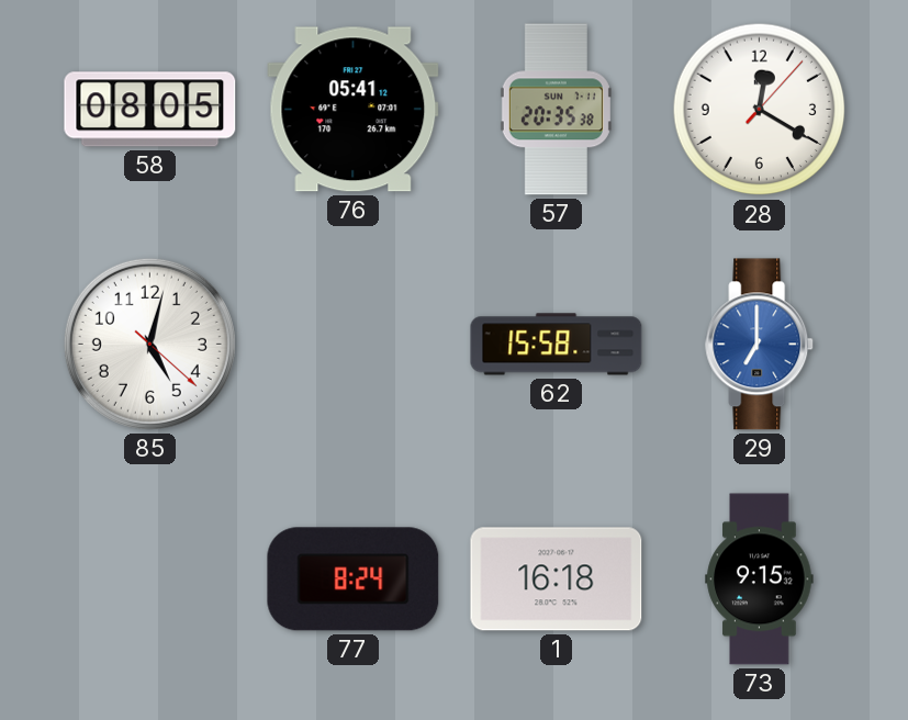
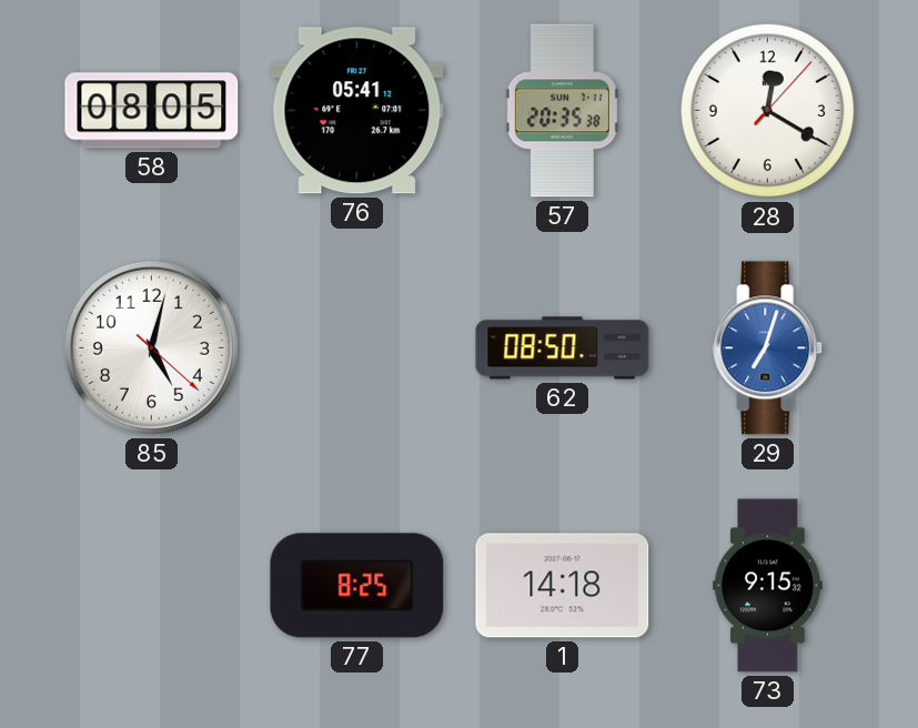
62: 15:58 -> 08:50
29: 7:00 -> 7:03
77: 8:24 -> 8:25
1: 16:18 -> 14:18
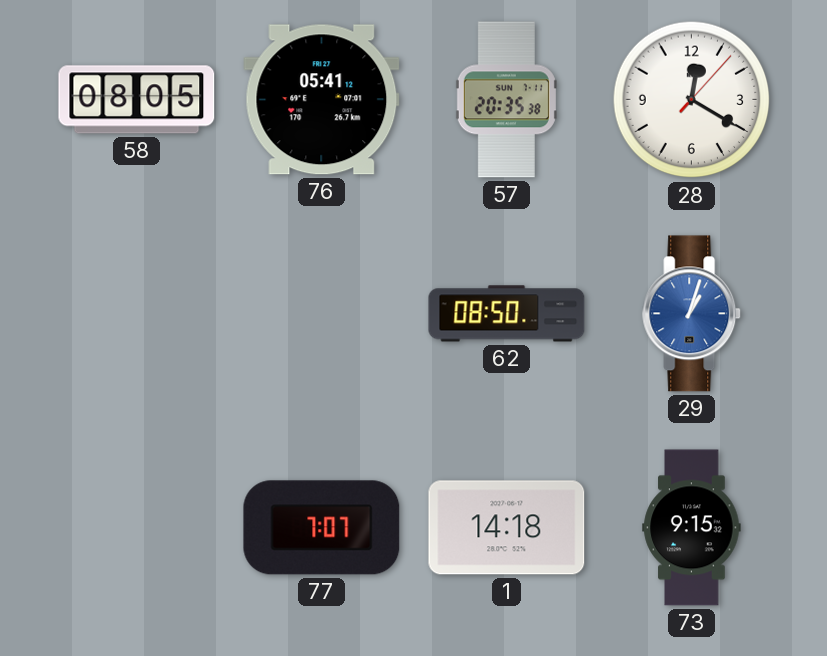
85: 5:02 -> none
29: 7:03 -> 1:03
77: 8:25 -> 7:07
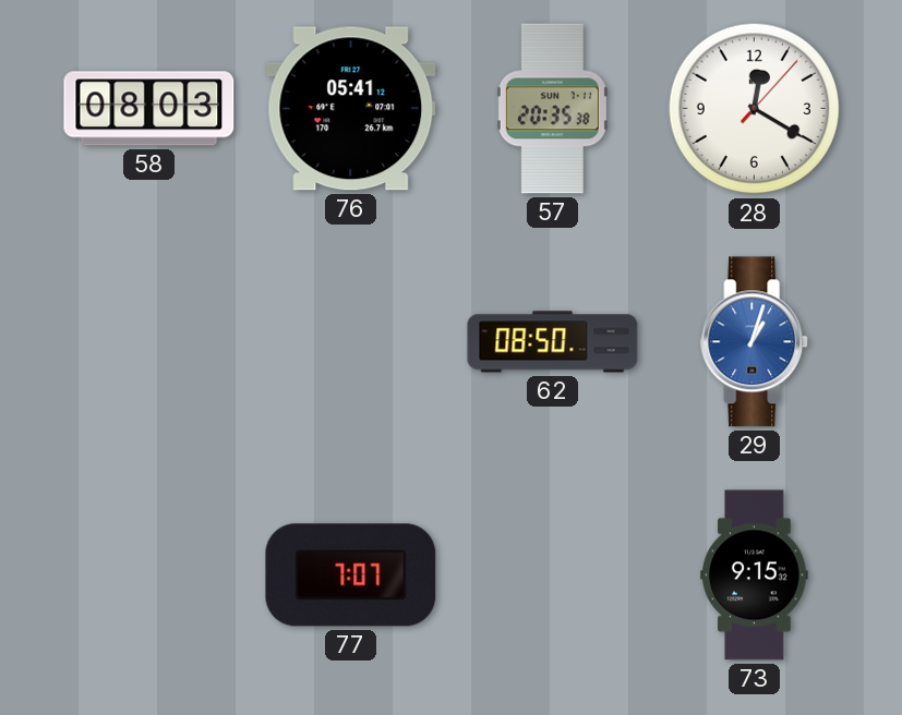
58: 08:05 -> 08:03
1: 14:18 -> none
